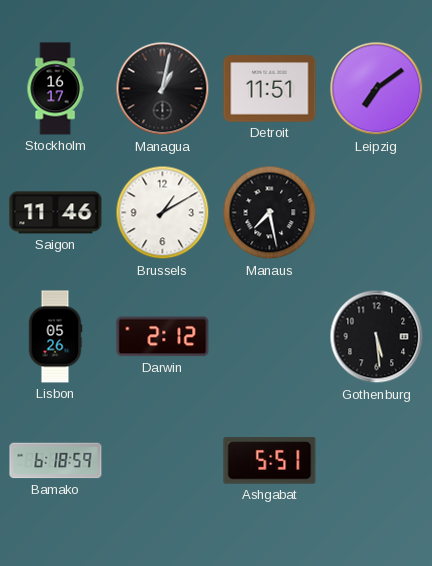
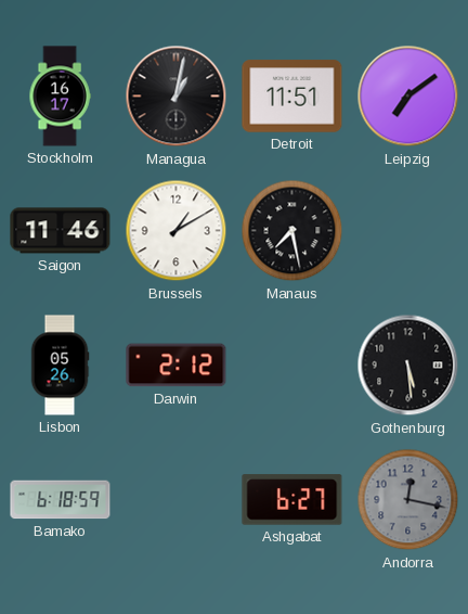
Ashgabat: 5:51 -> 6:27
Andorra: none -> 12:17
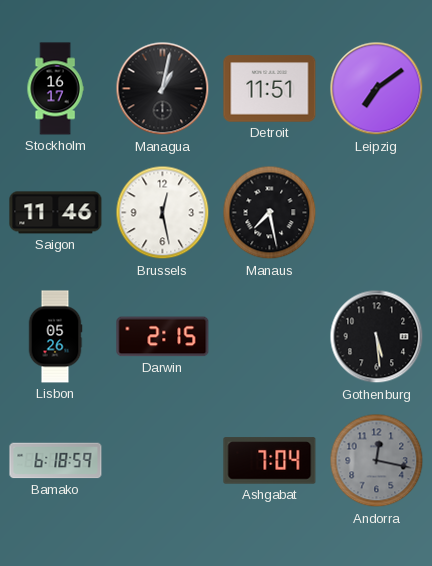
Brussels: 1:10 -> 12:28
Darwin: 2:12 -> 2:15
Ashgabat: 6:27 -> 7:04
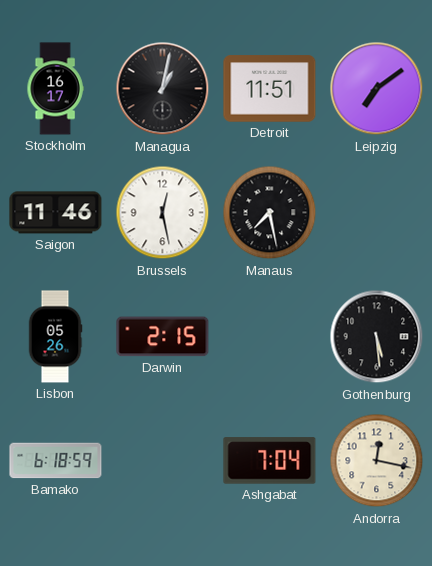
Andorra dial: grey -> cream
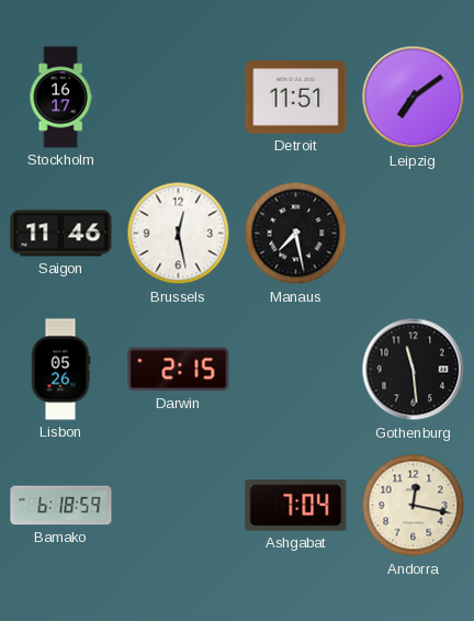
Managua: 1:02 -> none
Gothenburg: 5:29 -> 11:29
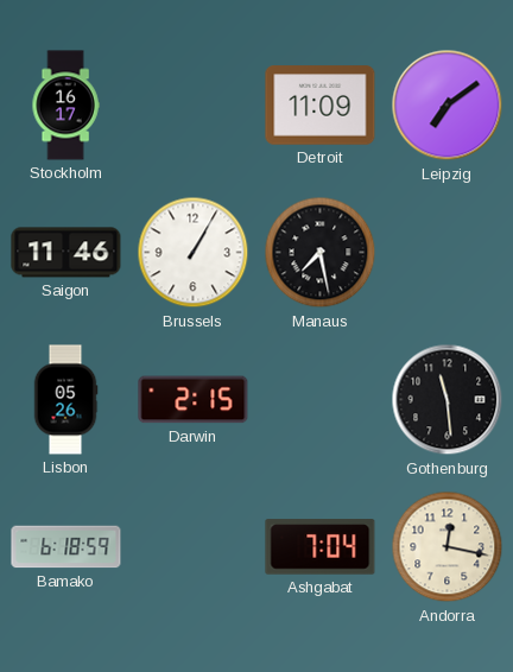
Detroit: 11:51 -> 11:09
Brussels: 12:28 -> 1:05
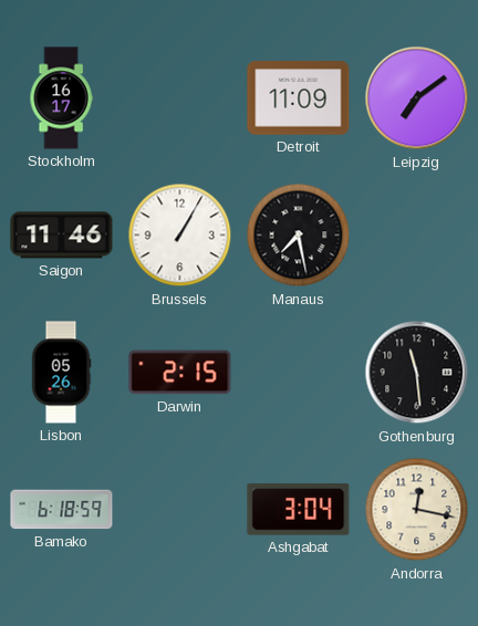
Ashgabat: 7:04 -> 3:04
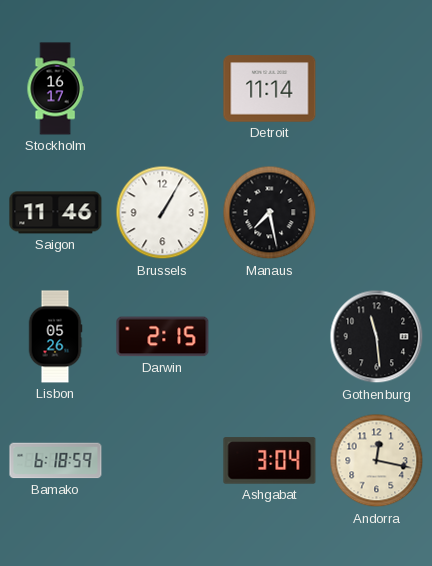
Detroit: 11:09 -> 11:14
Leipzig: 7:09 -> none
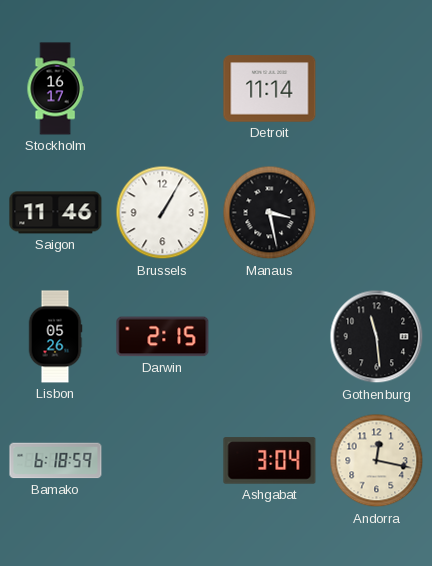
Manaus: 7:28 -> 3:28
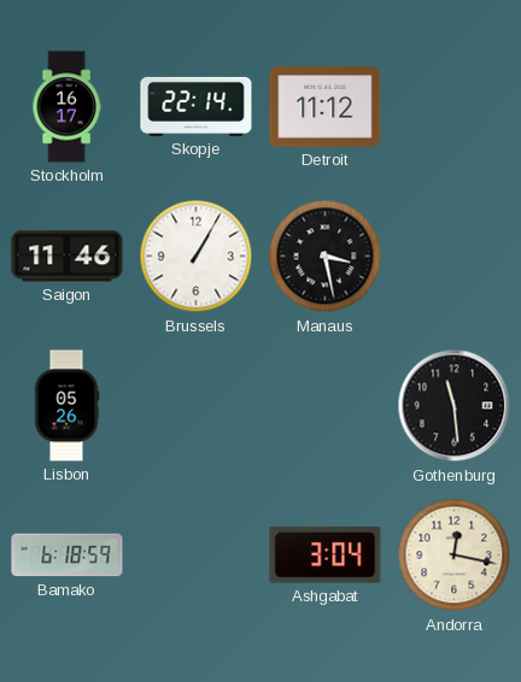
Skopje: none -> 22:14
Detroit: 11:14 -> 11:12
Darwin: 2:15 -> none
